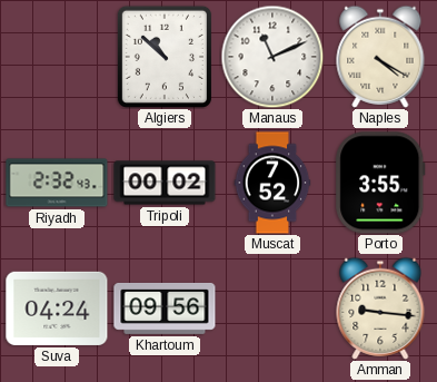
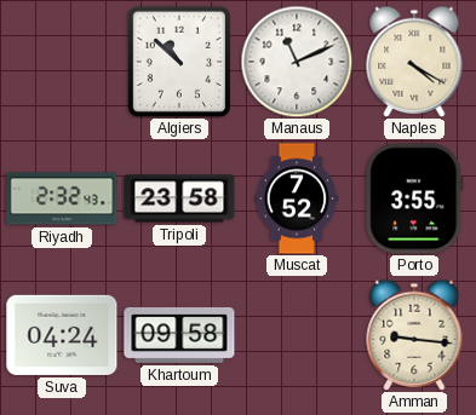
Tripoli: 00:02 -> 23:58
Khartoum: 09:56 -> 09:58
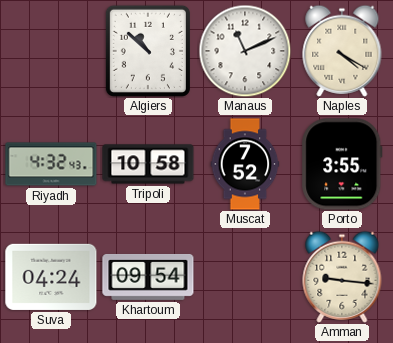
Riyadh: 2:32 -> 4:32
Tripoli: 23:58 -> 10:58
Khartoum: 09:58 -> 09:54
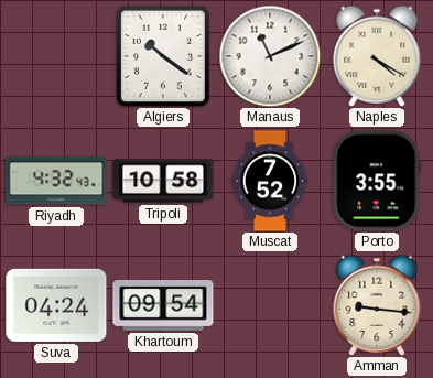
Algiers: 10:52 -> 10:21
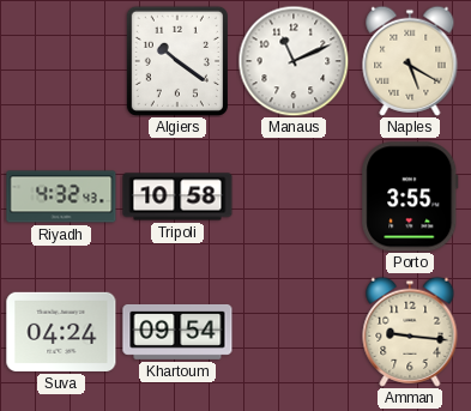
Naples: 4:20 -> 5:20
Muscat: 7:52 -> none
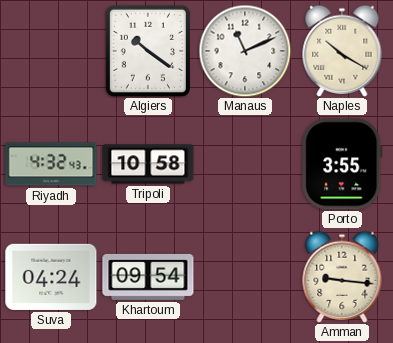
Naples: 5:20 -> 10:20
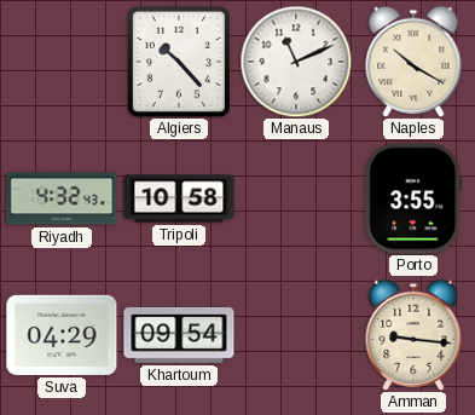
Algiers: 10:21 -> 10:23
Suva: 04:24 -> 04:29
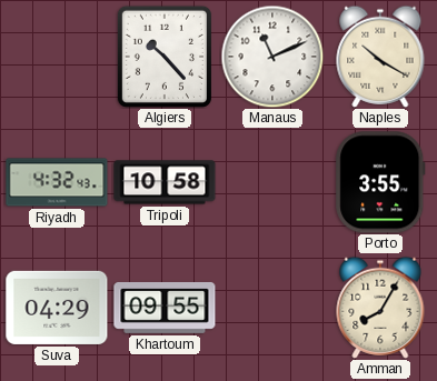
Khartoum: 09:54 -> 09:55
Amman: 9:16 -> 8:05
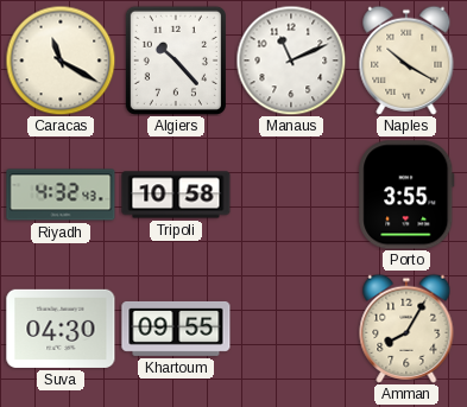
Caracas: none -> 11:20
Suva: 04:29 -> 04:30
